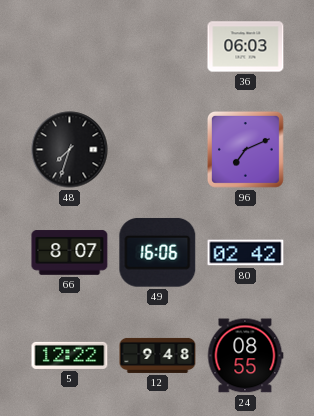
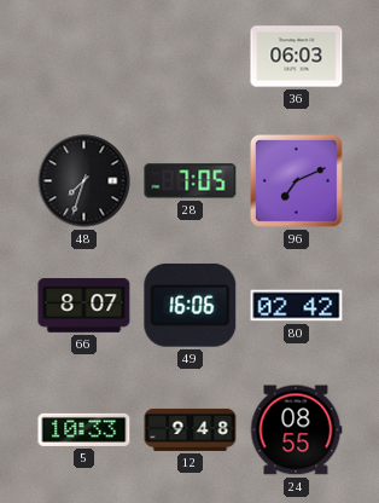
28: none -> 7:05
5: 12:22 -> 10:33
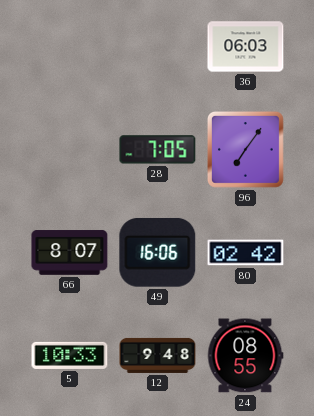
48: 7:33 -> none
96: 7:11 -> 7:06
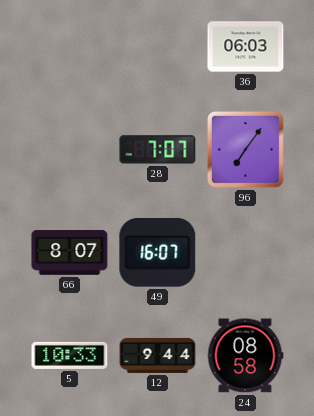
28: 7:05 -> 7:07
49: 16:06 -> 16:07
80: 02:42 -> none
12: 9:48 -> 9:44
24: 08:55 -> 08:58
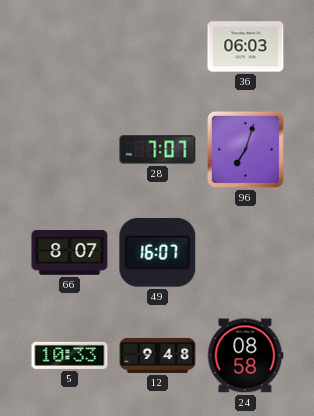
96: 7:06 -> 7:03
12: 9:44 -> 9:48
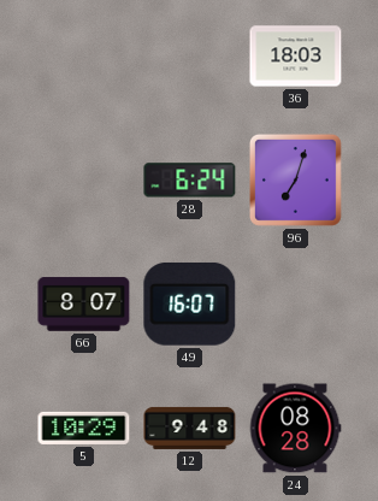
36: 06:03 -> 18:03
28: 7:07 -> 6:24
5: 10:33 -> 10:29
24: 08:58 -> 08:28
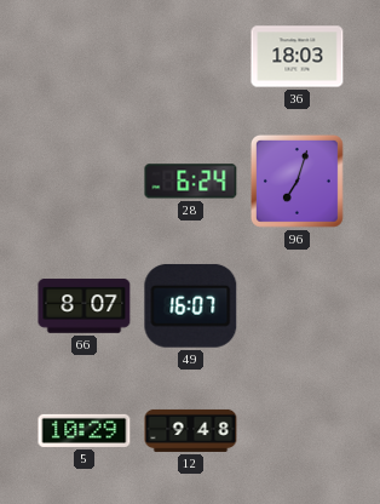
24: 08:28 -> none
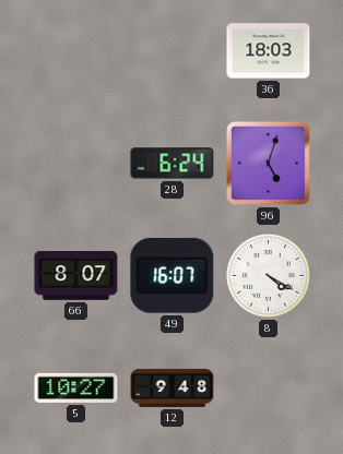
96: 7:03 -> 5:03
8: none -> 4:20
5: 10:29 -> 10:27
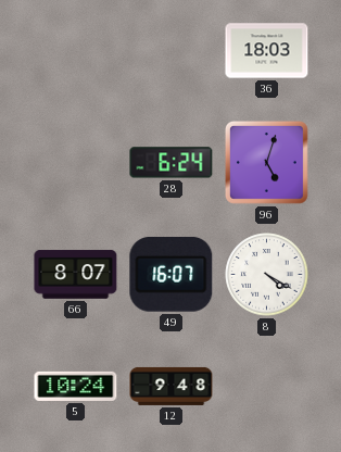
5: 10:27 -> 10:24
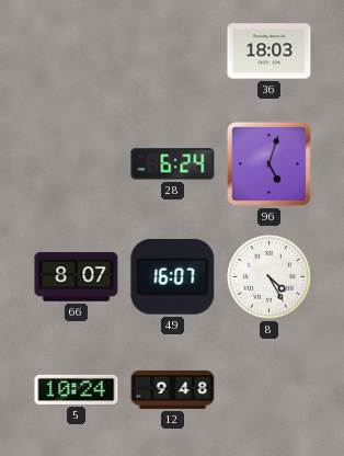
8: 4:20 -> 4:25
